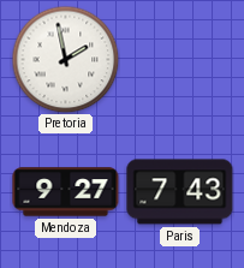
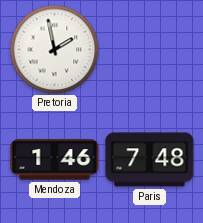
Mendoza: 9:27 -> 1:46
Paris: 7:43 -> 7:48
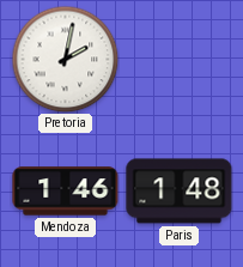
Pretoria: 1:58 -> 2:02
Paris: 7:48 -> 1:48
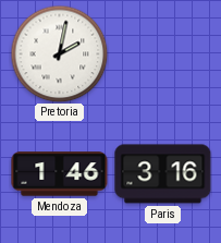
Paris: 1:48 -> 3:16
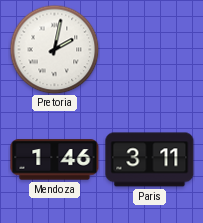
Paris: 3:16 -> 3:11
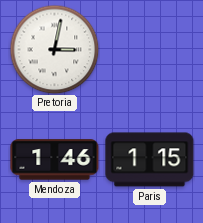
Pretoria: 2:02 -> 3:02
Paris: 3:11 -> 1:15
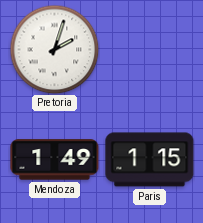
Pretoria: 3:02 -> 2:03
Mendoza: 1:46 -> 1:49
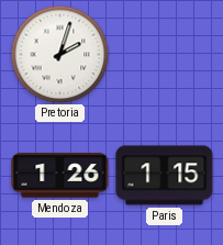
Mendoza: 1:49 -> 1:26
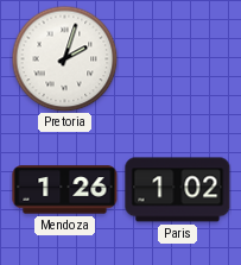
Paris: 1:15 -> 1:02
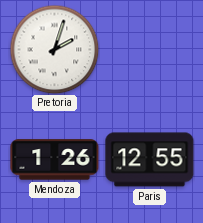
Paris: 1:02 -> 12:55
